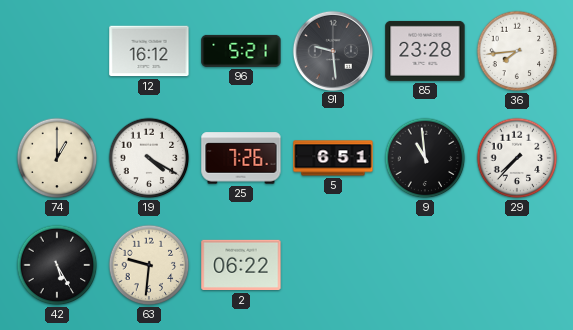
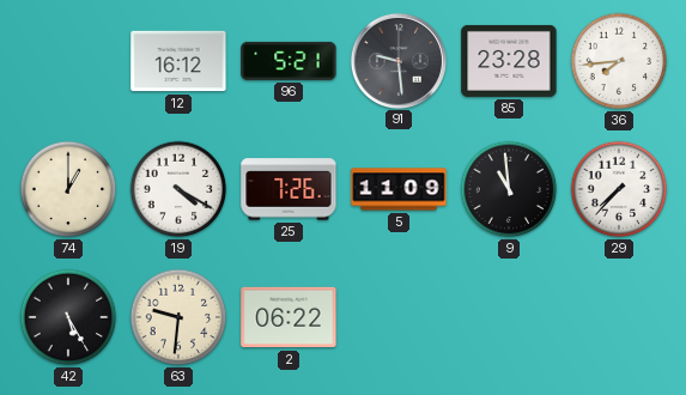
5: 6:51 -> 11:09
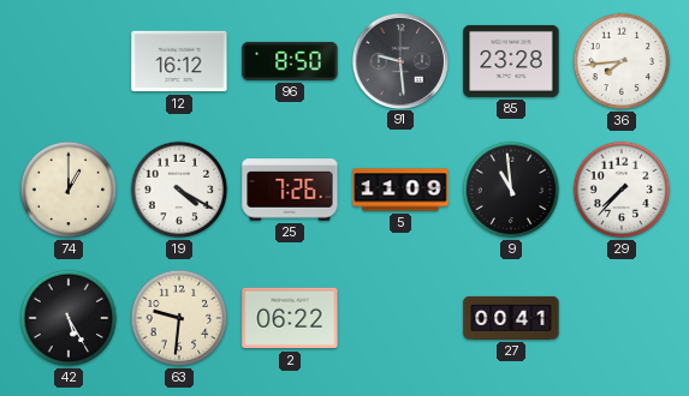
96: 5:21 -> 8:50
27: none -> 00:41
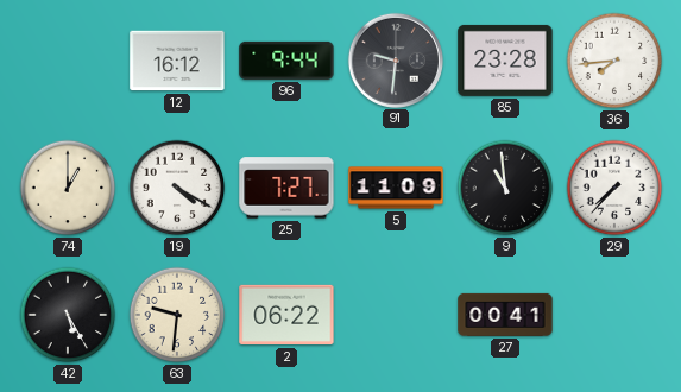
96: 8:50 -> 9:44
91: 9:29 -> 9:31
25: 7:26 -> 7:27
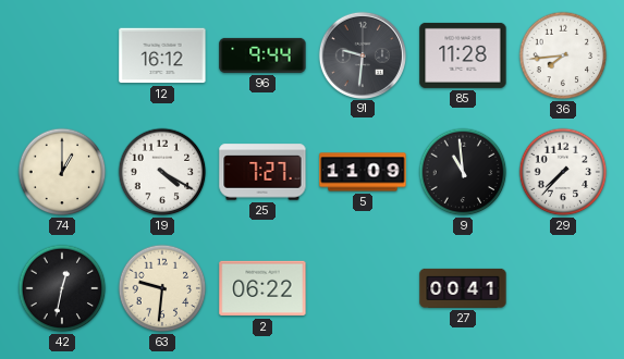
85: 23:28 -> 11:28
42: 5:25 -> 12:32
